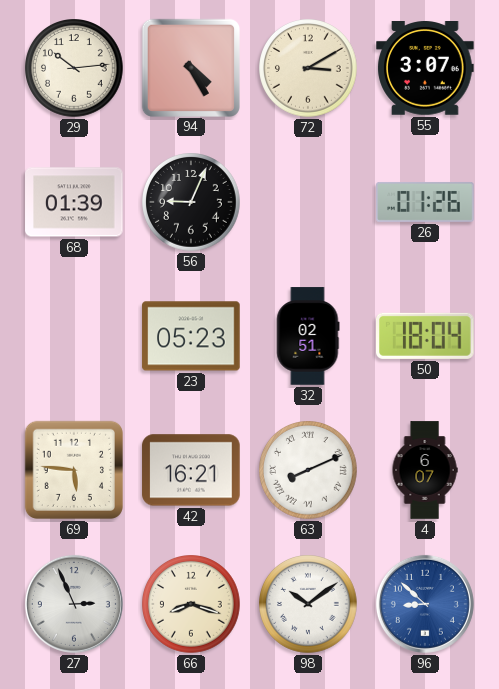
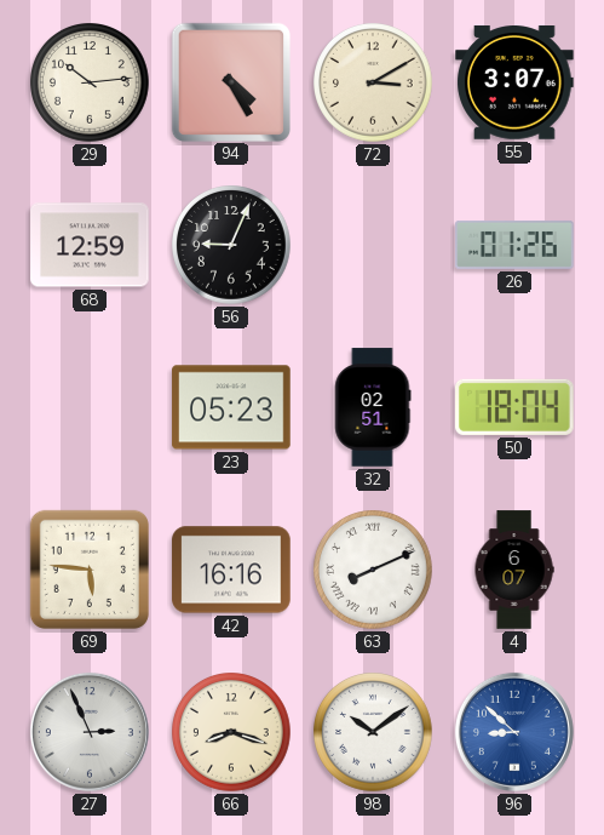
68: 01:39 -> 12:59
42: 16:21 -> 16:16
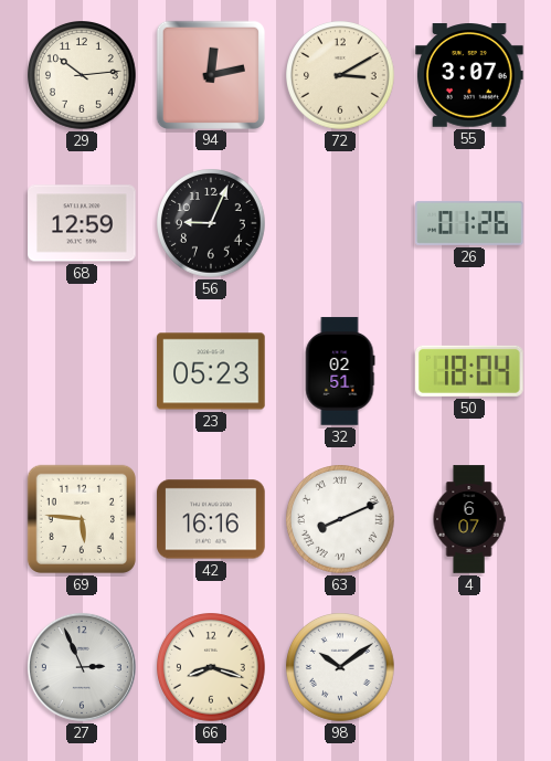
94: 4:25 -> 12:13
96: 8:52 -> none
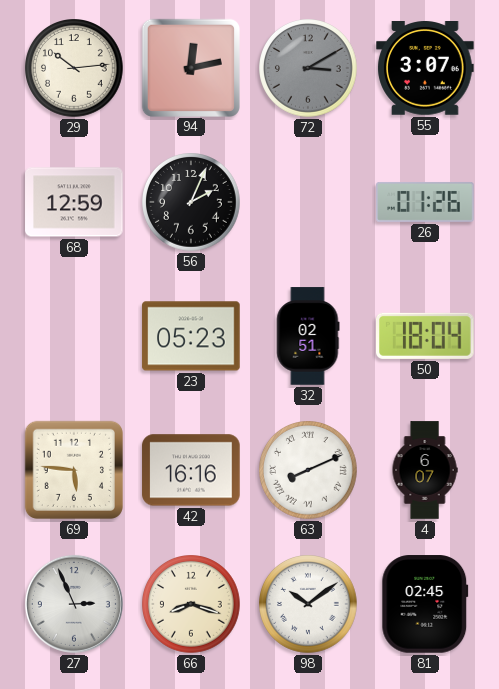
72 dial: cream -> grey
56: 9:04 -> 2:04
81: none -> 02:45
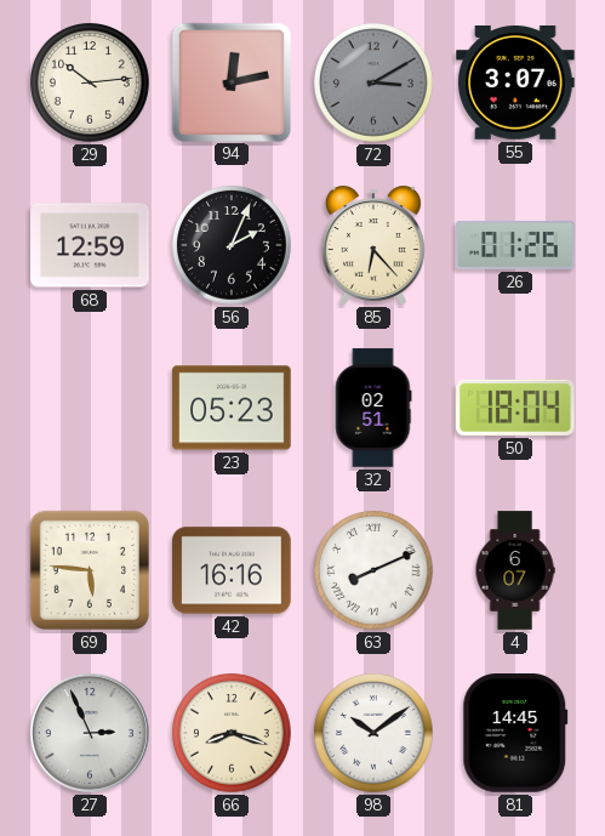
85: none -> 6:23
81: 02:45 -> 14:45
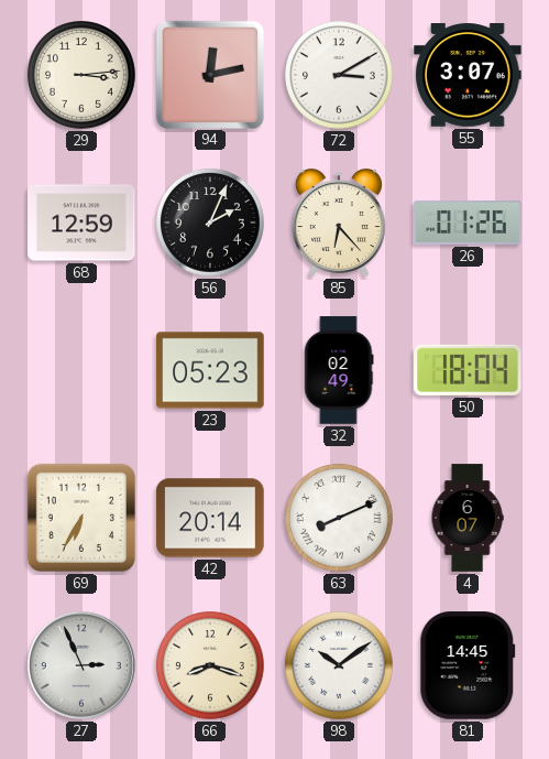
29: 10:14 -> 3:14
72 dial: grey -> white
32: 02:51 -> 02:49
69: 5:46 -> 6:35
42: 16:16 -> 20:14
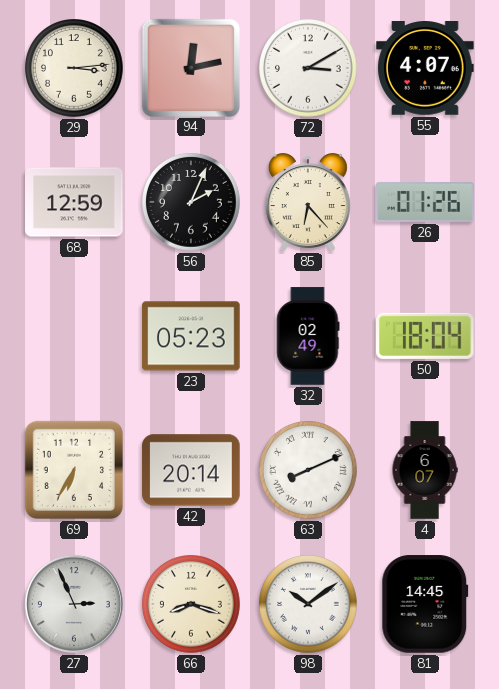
55: 3:07 -> 4:07
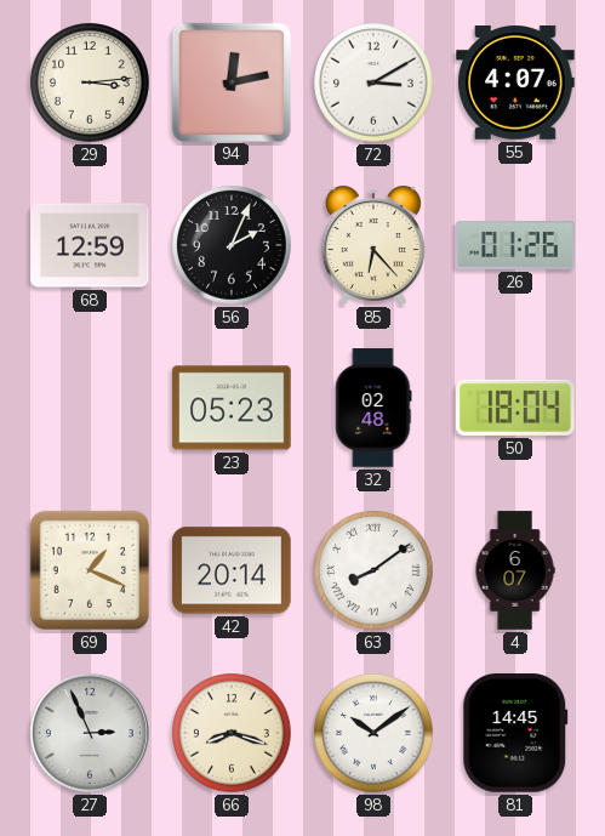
32: 02:49 -> 02:48
69: 6:35 -> 1:19
63: 8:11 -> 8:09
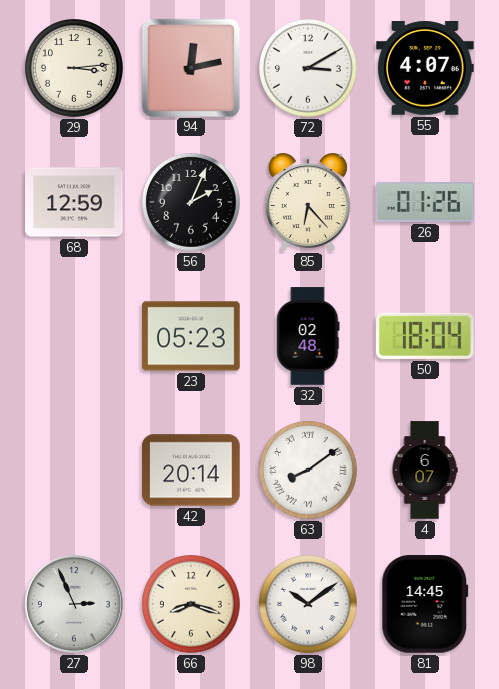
69: 1:19 -> none
